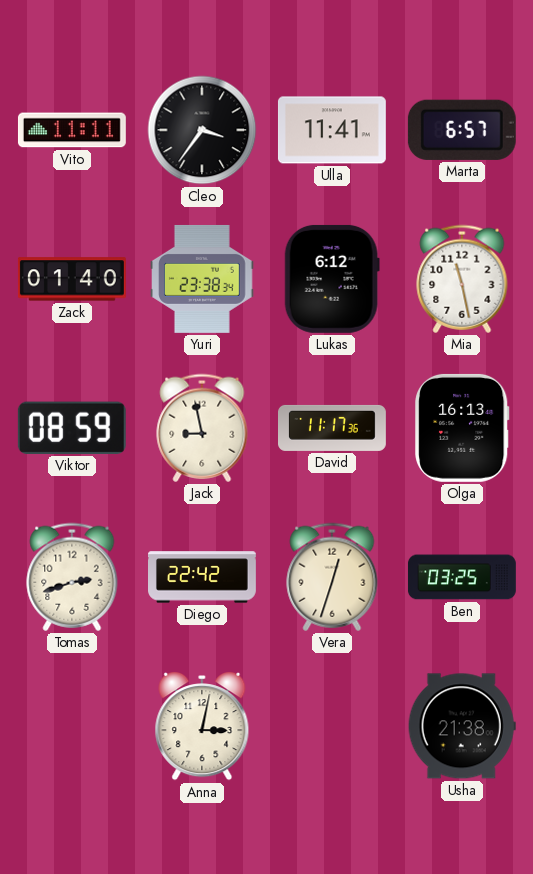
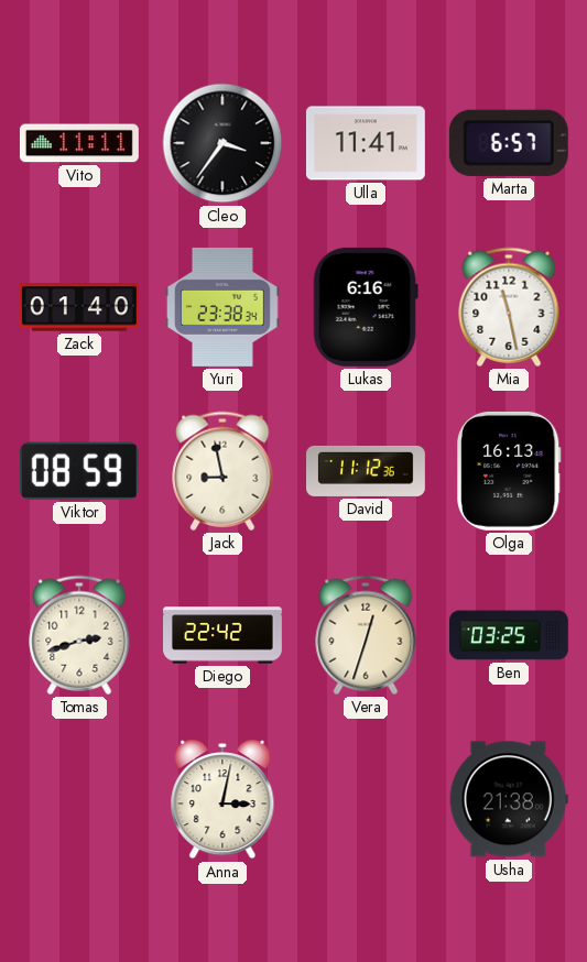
Lukas: 6:12 -> 6:16
David: 11:17 -> 11:12
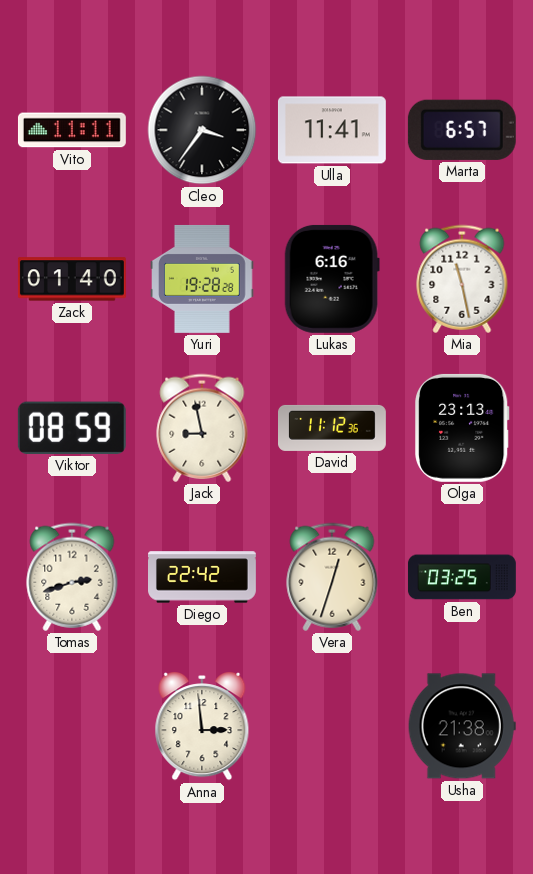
Yuri: 23:38 -> 19:28
Olga: 16:13 -> 23:13
Anna: 3:02 -> 2:59
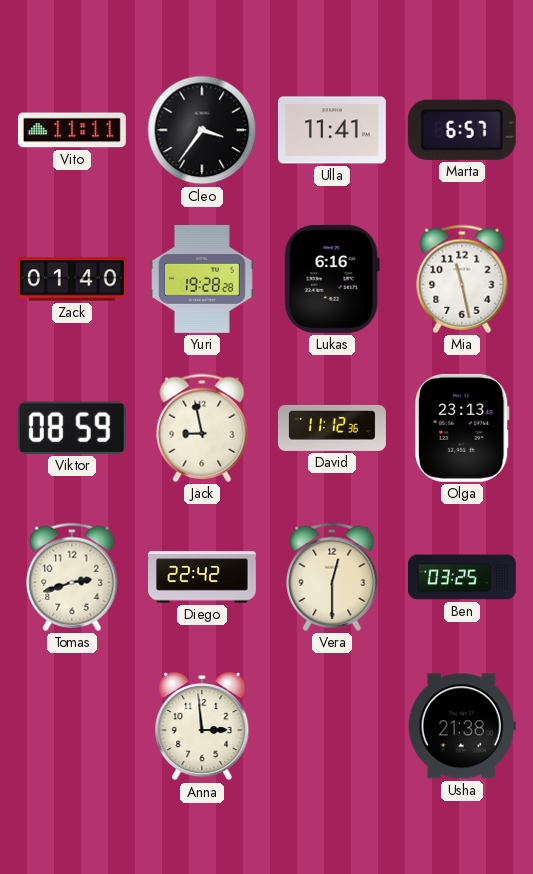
Vera: 12:33 -> 12:30
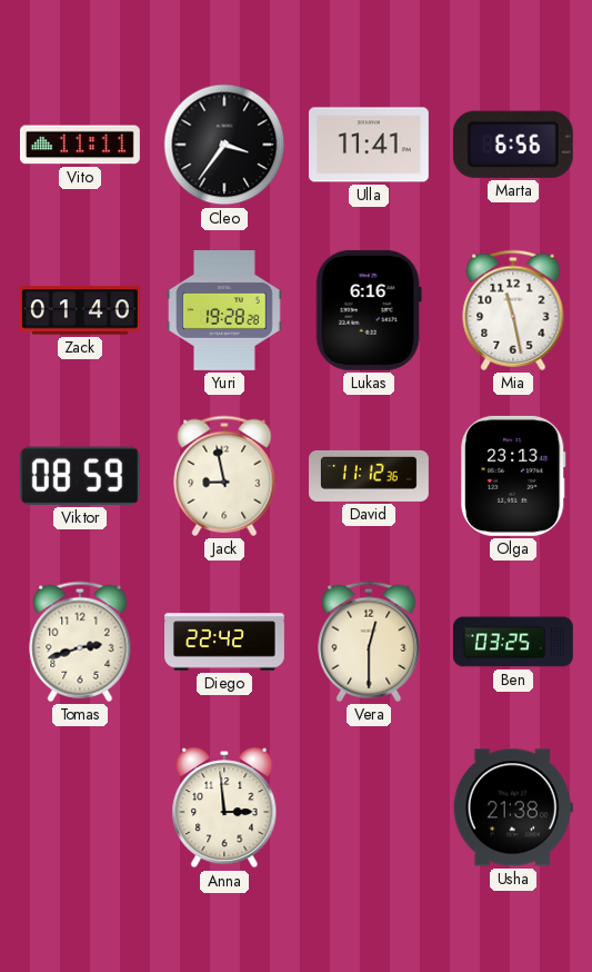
Marta: 6:57 -> 6:56
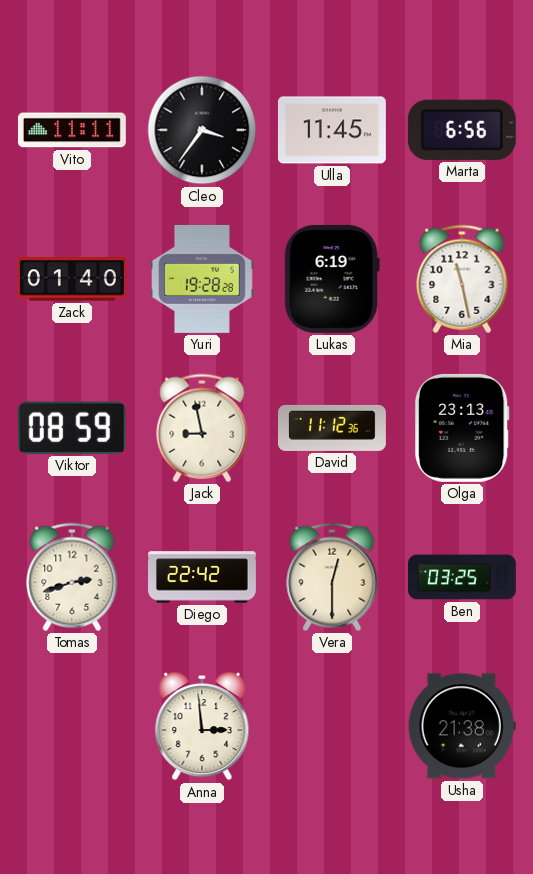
Ulla: 11:41 -> 11:45
Lukas: 6:16 -> 6:19
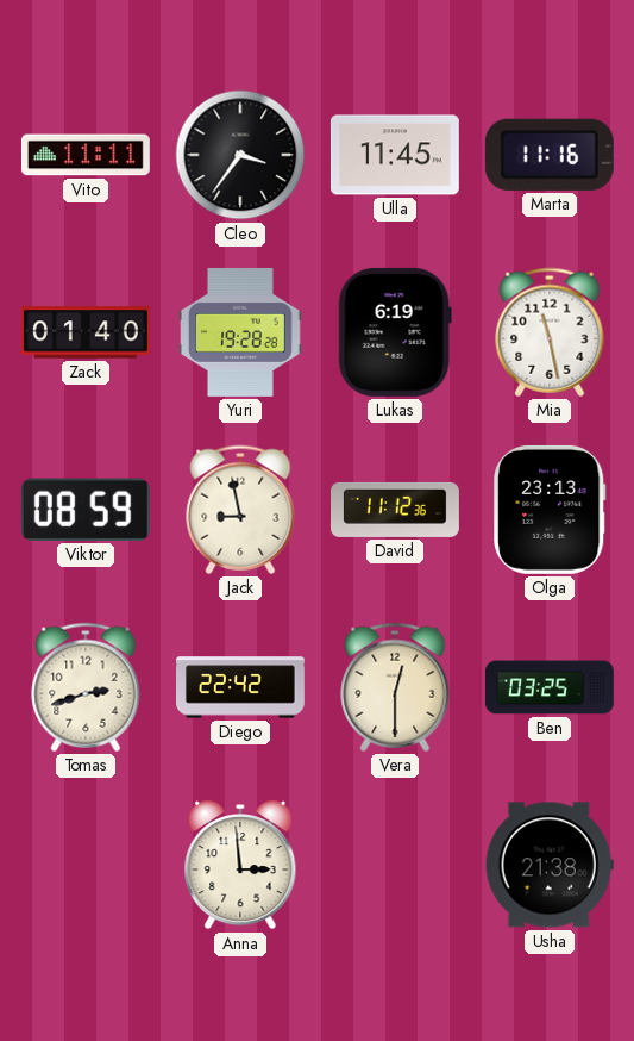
Marta: 6:56 -> 11:16
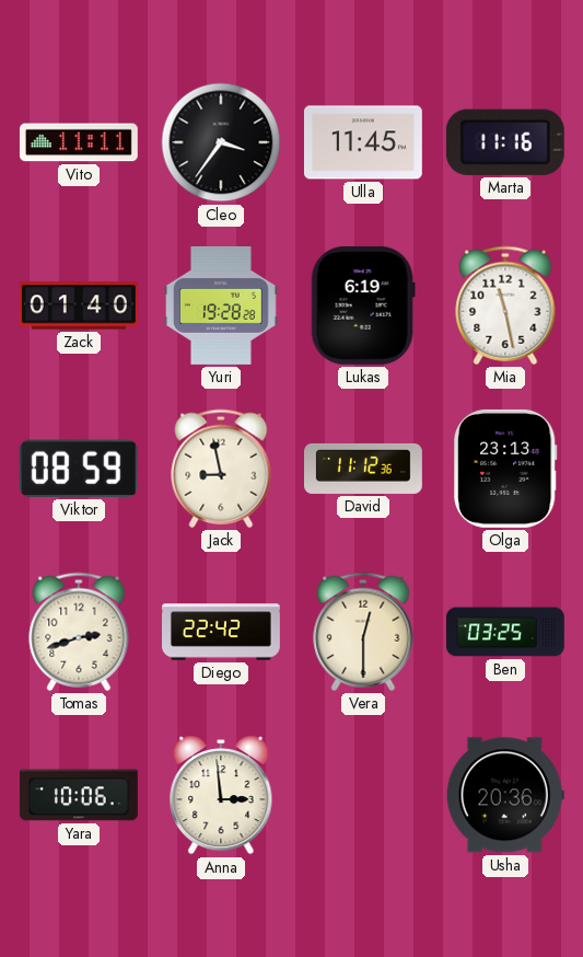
Yara: none -> 10:06
Usha: 21:38 -> 20:36
